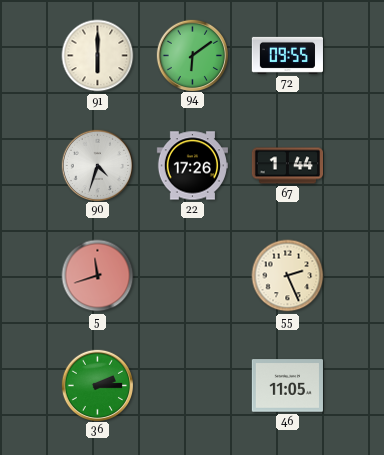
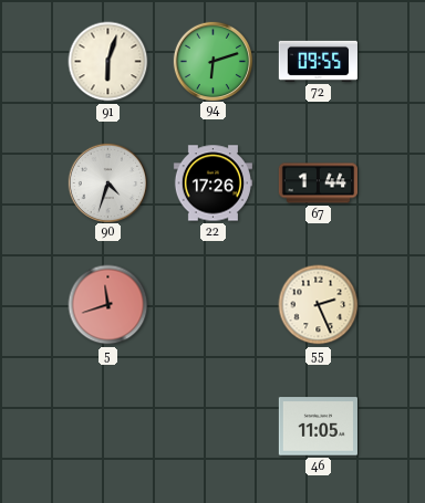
91: 6:00 -> 6:03
94: 6:09 -> 6:12
36: 2:15 -> none
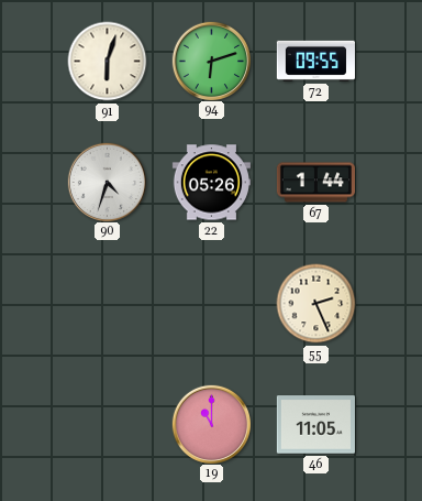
22: 17:26 -> 05:26
5: 11:42 -> none
19: none -> 11:00
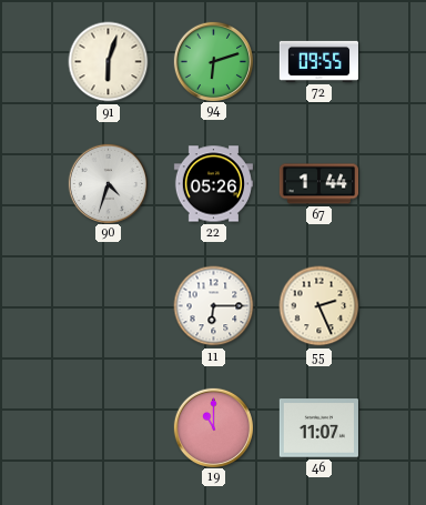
11: none -> 6:15
46: 11:05 -> 11:07
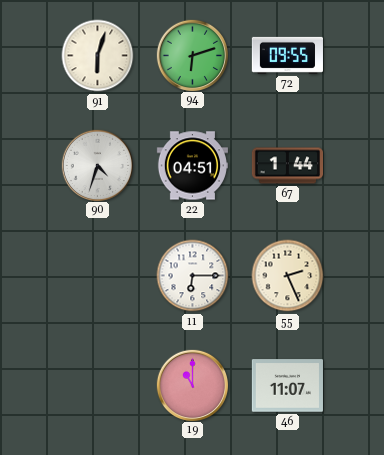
22: 05:26 -> 04:51
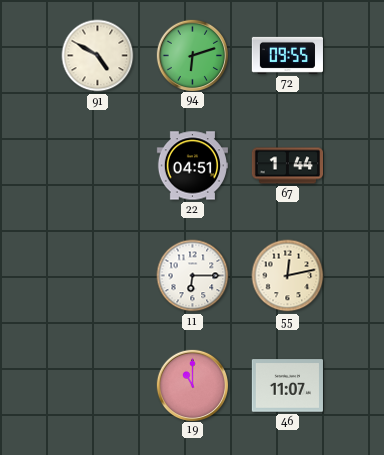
91: 6:03 -> 4:50
90: 4:33 -> none
55: 2:26 -> 12:13
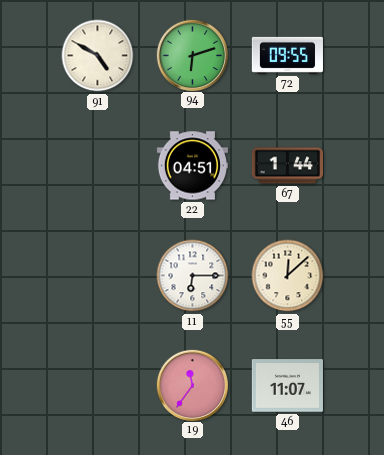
55: 12:13 -> 12:08
19: 11:00 -> 11:36
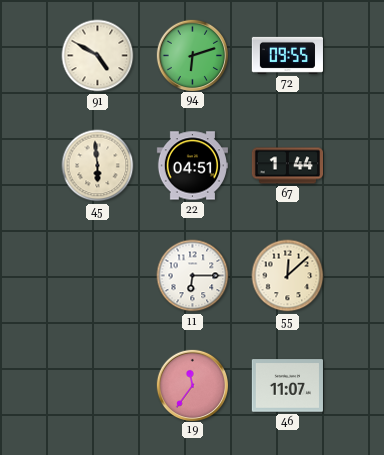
45: none -> 5:59
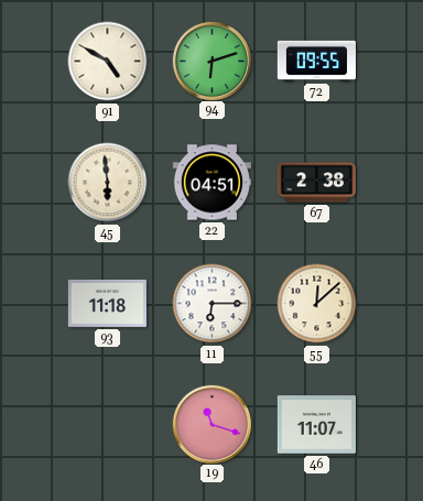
67: 1:44 -> 2:38
93: none -> 11:18
19: 11:36 -> 11:18
